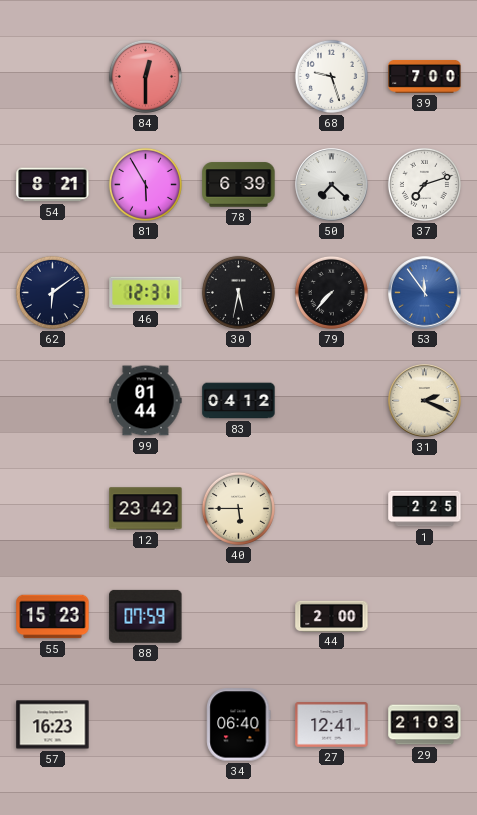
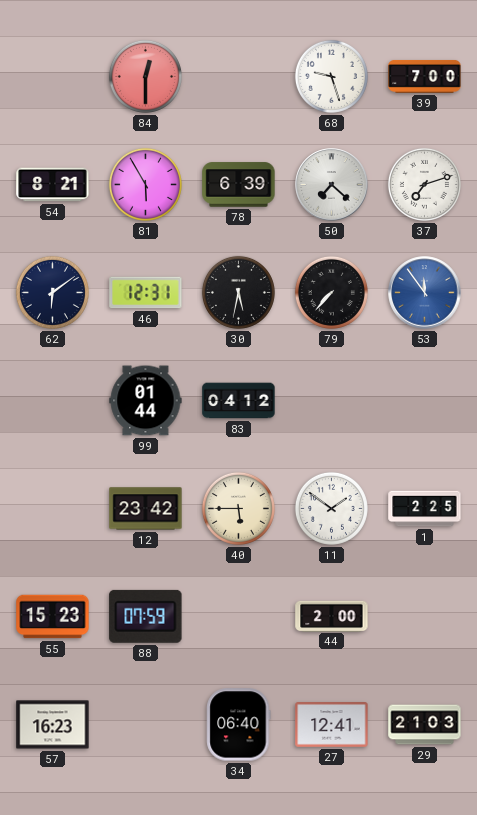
31: 2:19 -> none
11: none -> 1:51
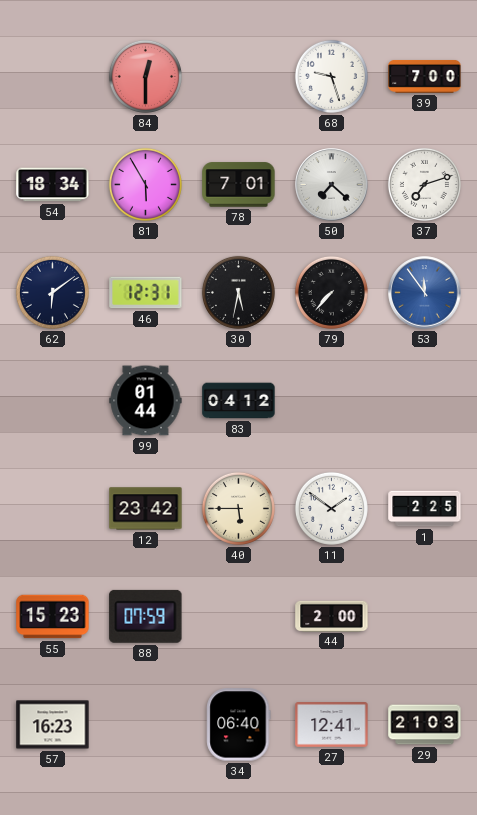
54: 8:21 -> 18:34
78: 6:39 -> 7:01
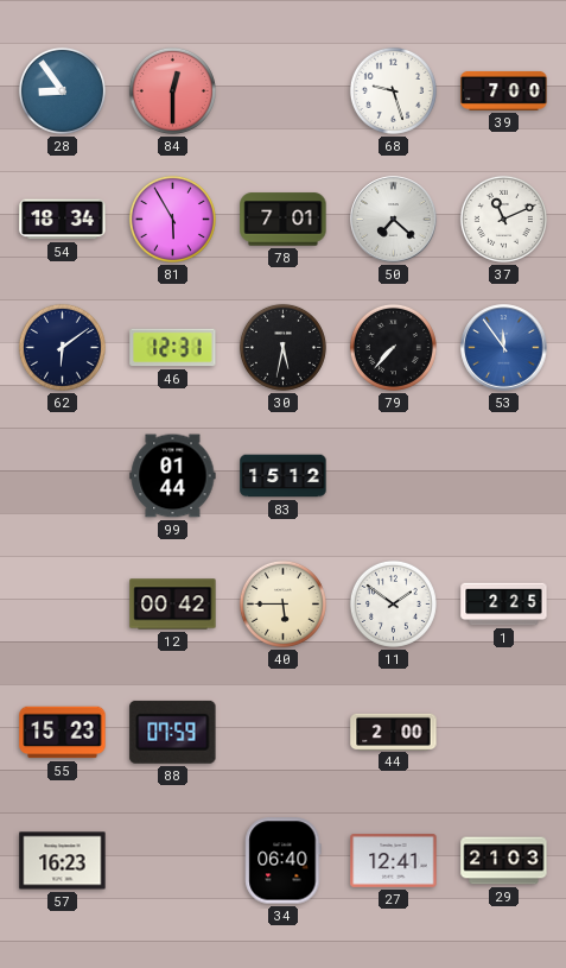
28: none -> 8:54
37: 7:12 -> 11:11
83: 04:12 -> 15:12
12: 23:42 -> 00:42
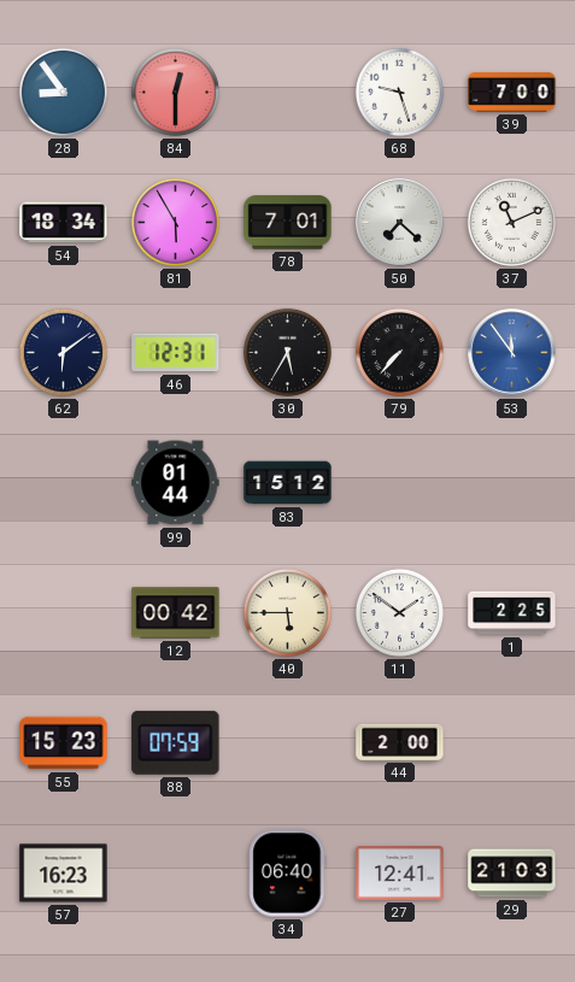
30: 5:32 -> 5:35
